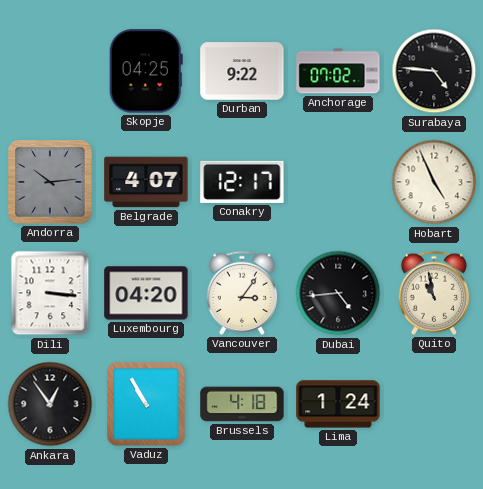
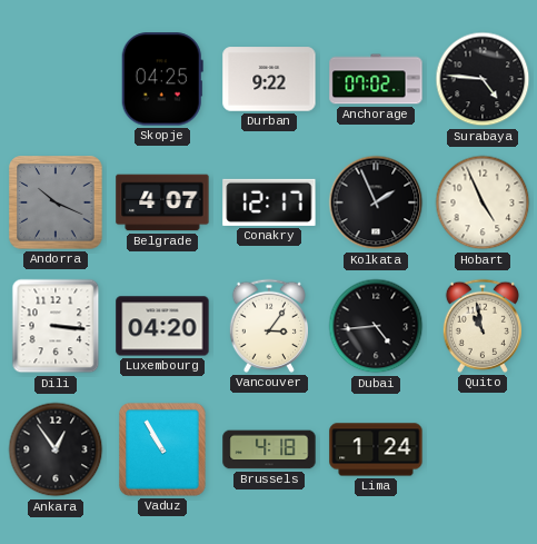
Andorra: 10:14 -> 10:19
Kolkata: none -> 1:56
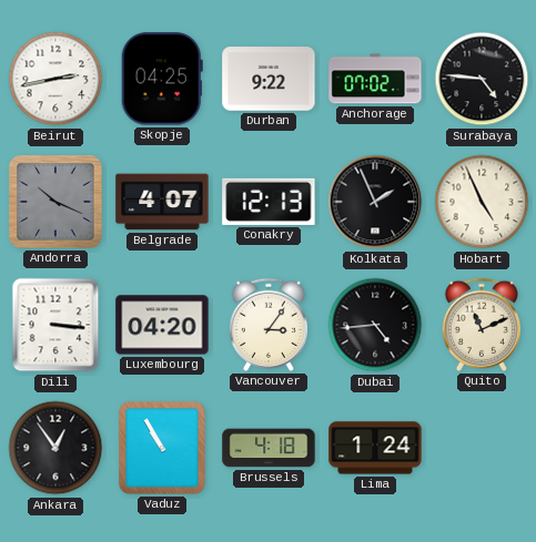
Beirut: none -> 2:43
Conakry: 12:17 -> 12:13
Quito: 10:58 -> 11:11
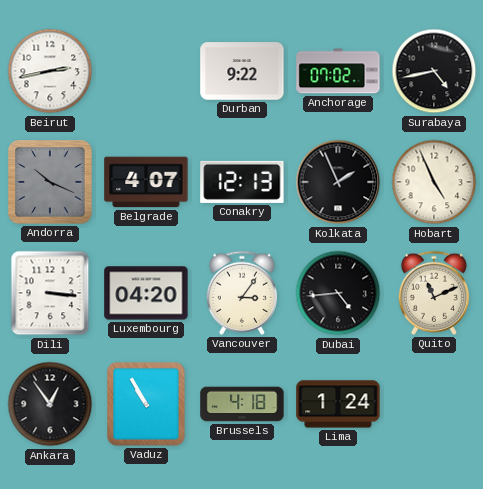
Skopje: 04:25 -> none
Surabaya: 4:46 -> 4:43
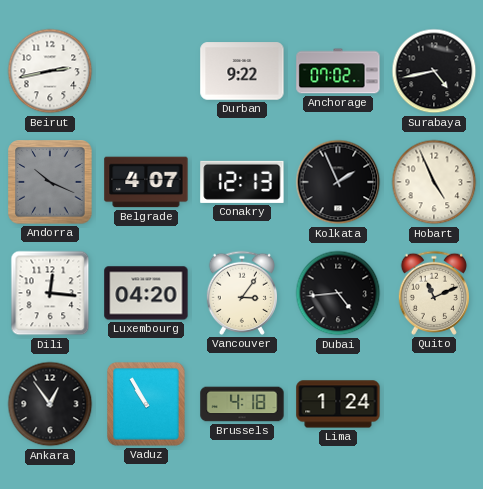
Dili: 3:16 -> 12:16
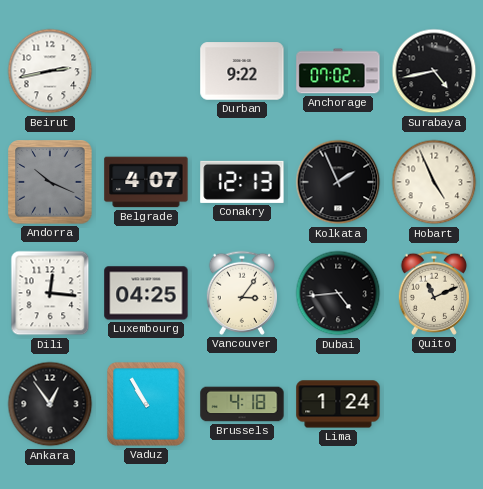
Luxembourg: 04:20 -> 04:25
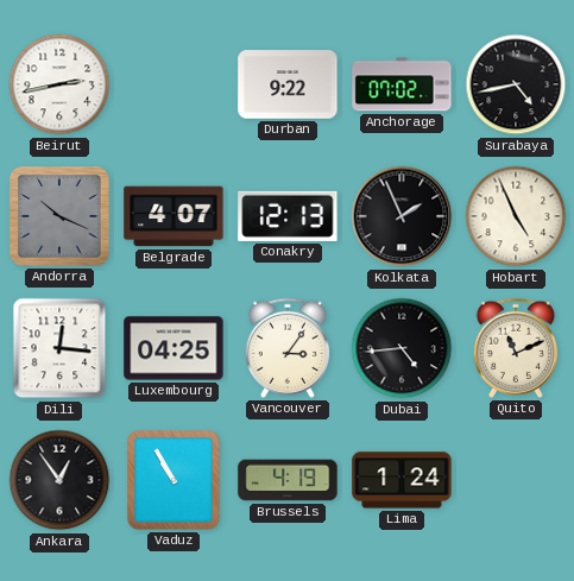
Brussels: 4:18 -> 4:19
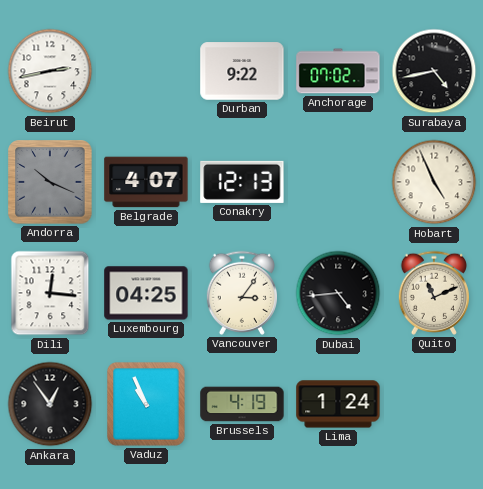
Kolkata: 1:56 -> none
Vaduz: 10:55 -> 10:56
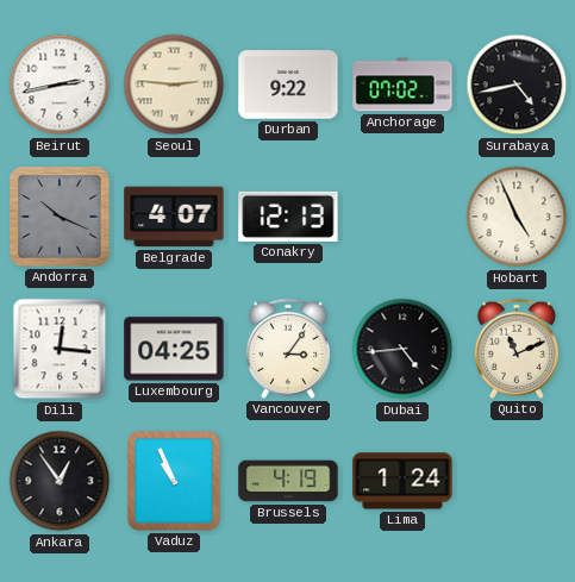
Seoul: none -> 2:46
